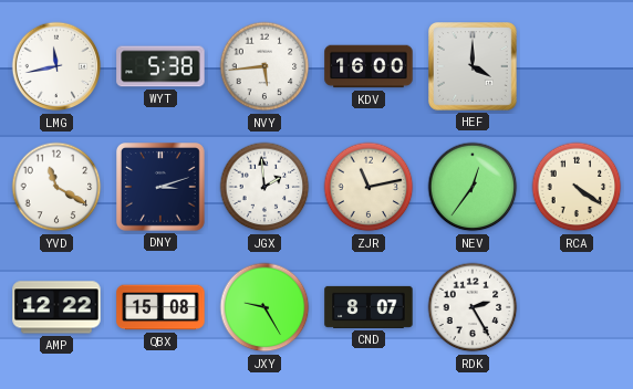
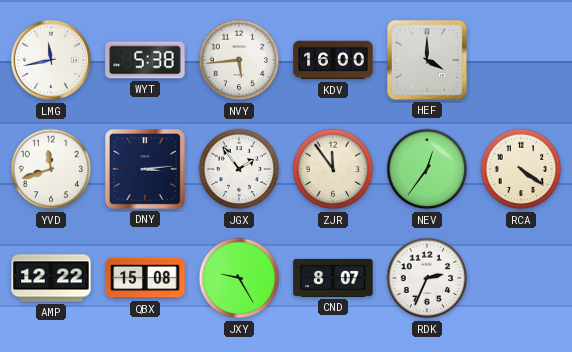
YVD: 11:20 -> 11:42
DNY: 3:12 -> 3:14
JGX: 1:59 -> 1:54
ZJR: 11:13 -> 11:54
RDK: 2:25 -> 2:34
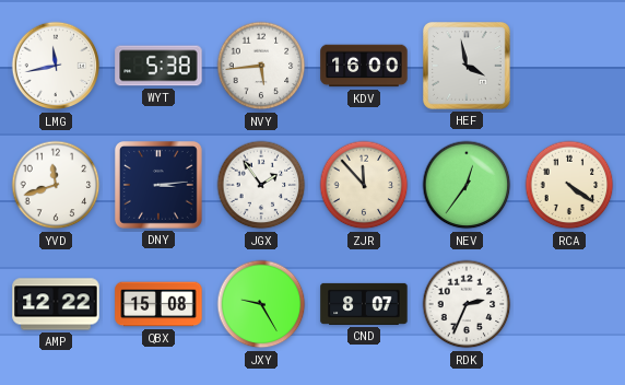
HEF: 4:00 -> 3:58
ZJR: 11:54 -> 11:53
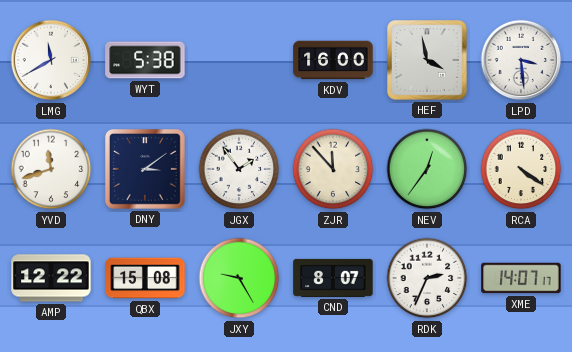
LMG: 11:43 -> 11:40
NVY: 5:44 -> none
LPD: none -> 3:29
DNY: 3:14 -> 3:09
XME: none -> 14:07
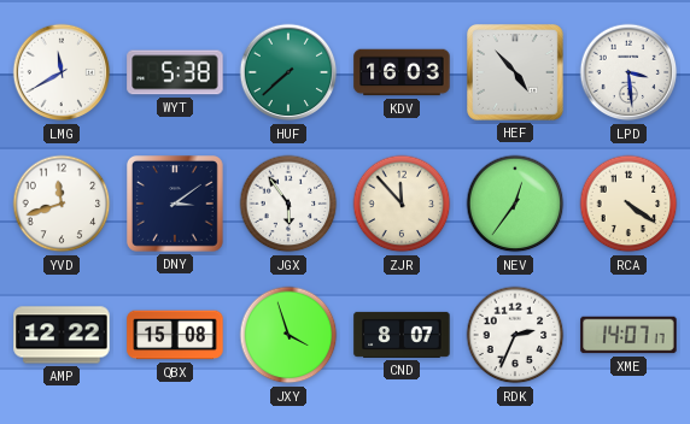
HUF: none -> 7:38
KDV: 16:00 -> 16:03
HEF: 3:58 -> 4:53
JGX: 1:54 -> 5:54
JXY: 9:25 -> 3:57
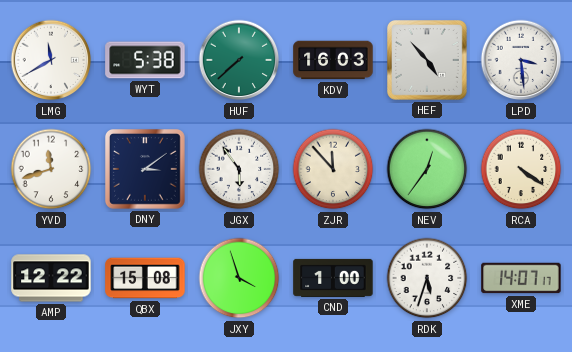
CND: 8:07 -> 1:00
RDK: 2:34 -> 5:33
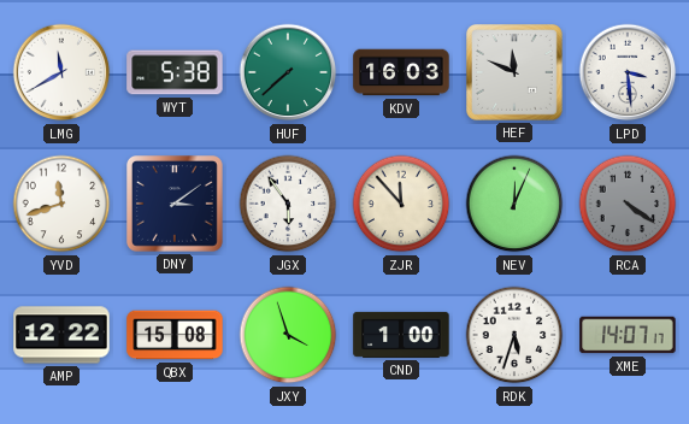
HEF: 4:53 -> 11:49
NEV: 12:36 -> 12:04
RCA dial: cream -> grey
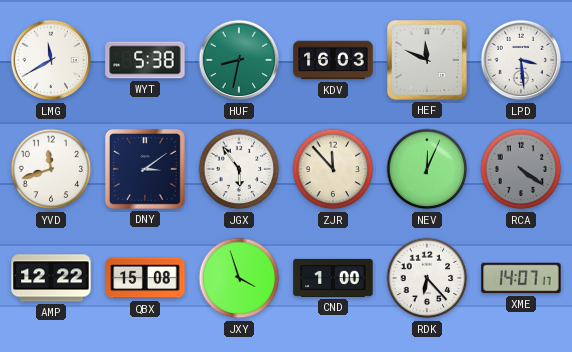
HUF: 7:38 -> 8:32
RDK: 5:33 -> 6:23
